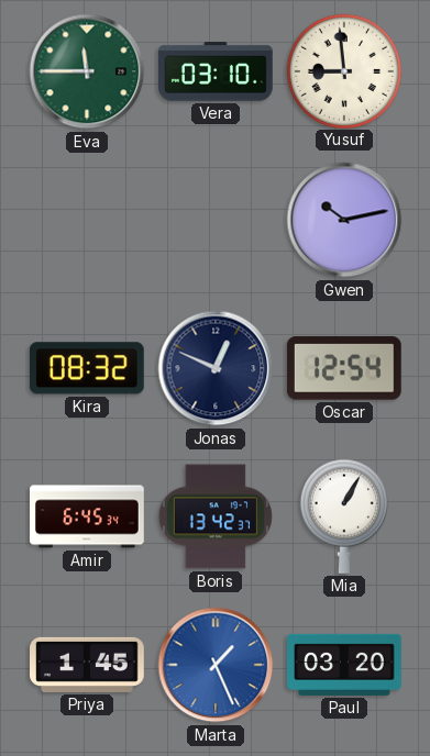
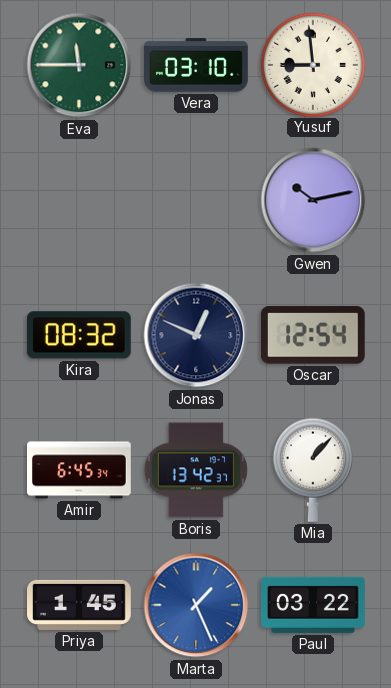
Mia: 1:05 -> 1:07
Paul: 03:20 -> 03:22
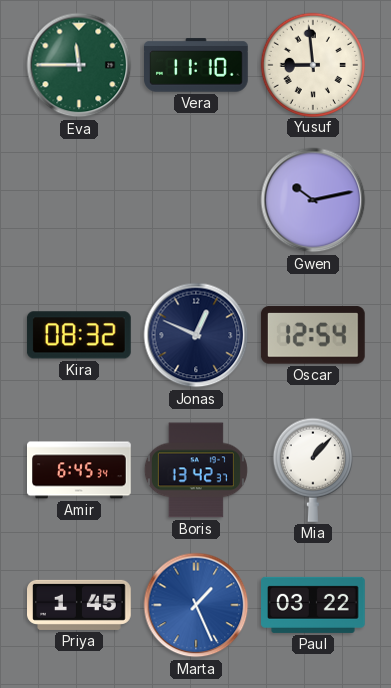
Vera: 03:10 -> 11:10
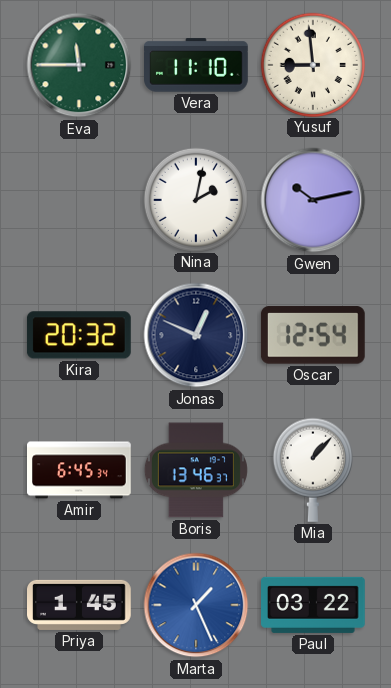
Nina: none -> 2:02
Kira: 08:32 -> 20:32
Boris: 13:42 -> 13:46
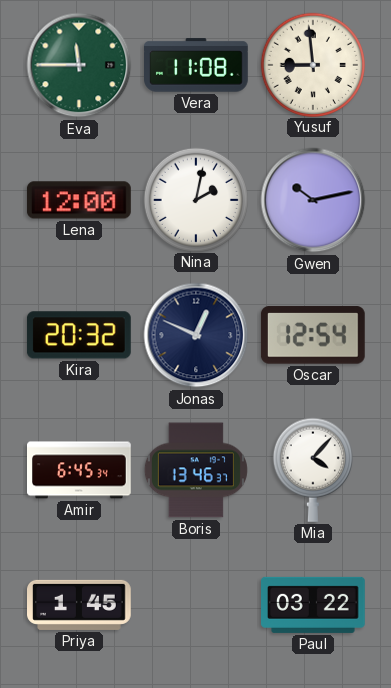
Vera: 11:10 -> 11:08
Lena: none -> 12:00
Mia: 1:07 -> 4:07
Marta: 1:26 -> none
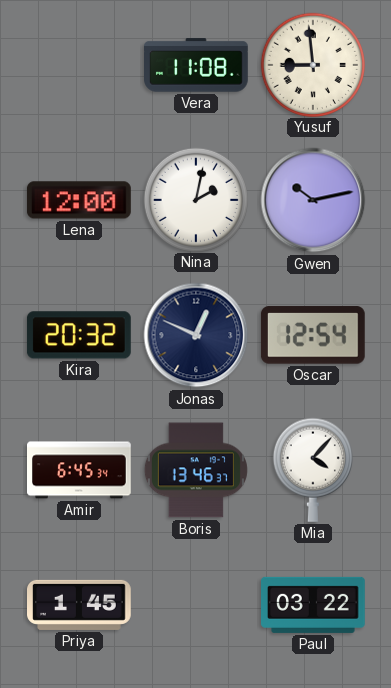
Eva: 11:45 -> none
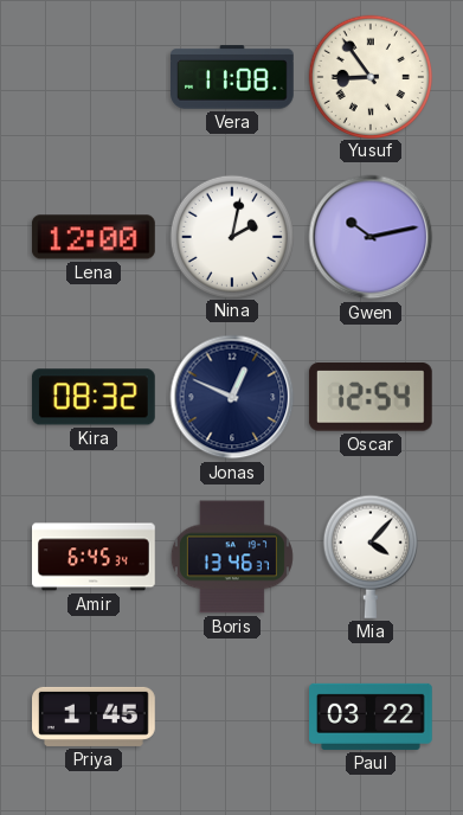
Yusuf: 8:59 -> 8:54
Kira: 20:32 -> 08:32
